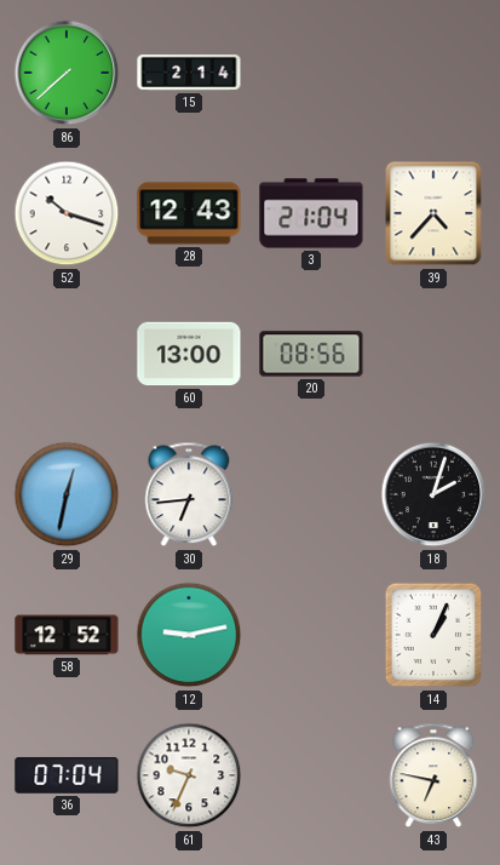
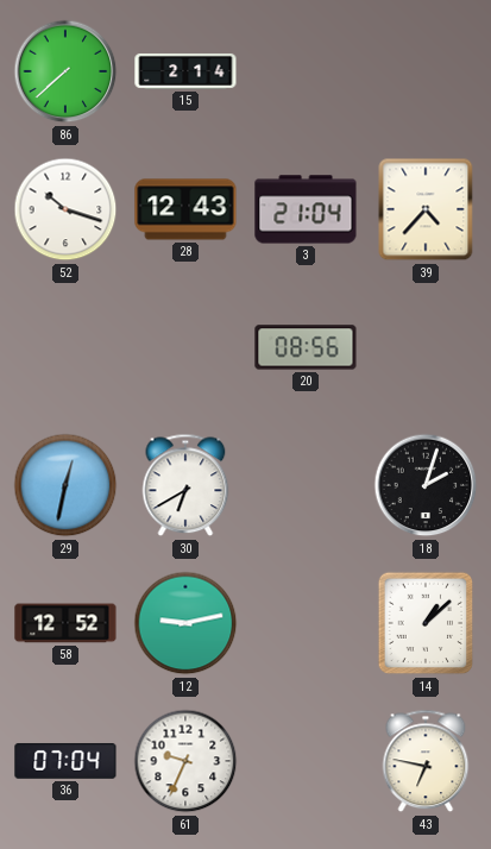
60: 13:00 -> none
30: 6:44 -> 6:40
14: 1:04 -> 1:08
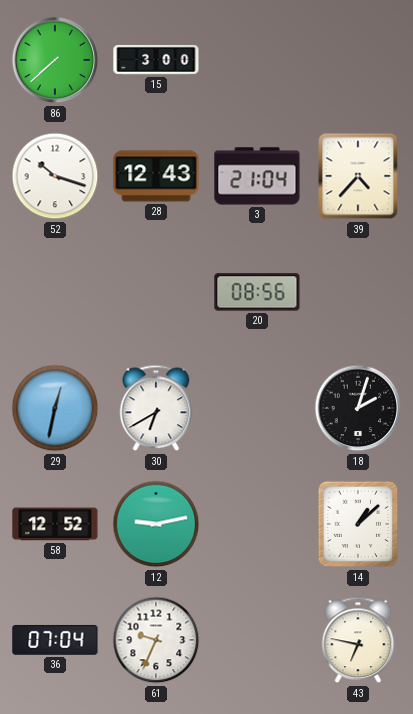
15: 2:14 -> 3:00
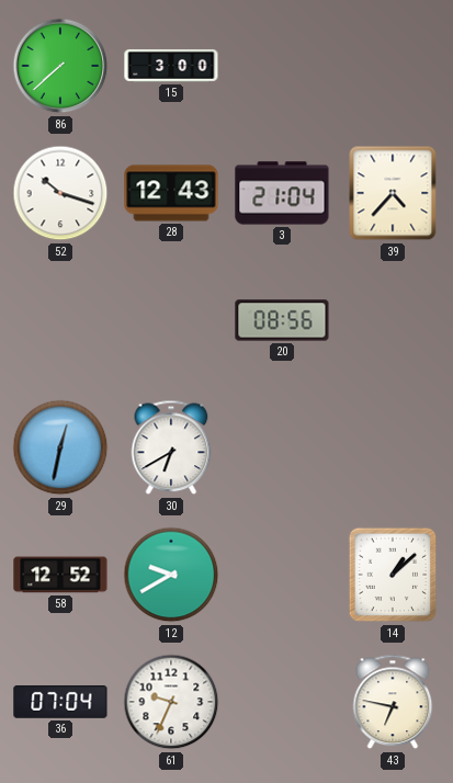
18: 2:03 -> none
12: 9:13 -> 9:40
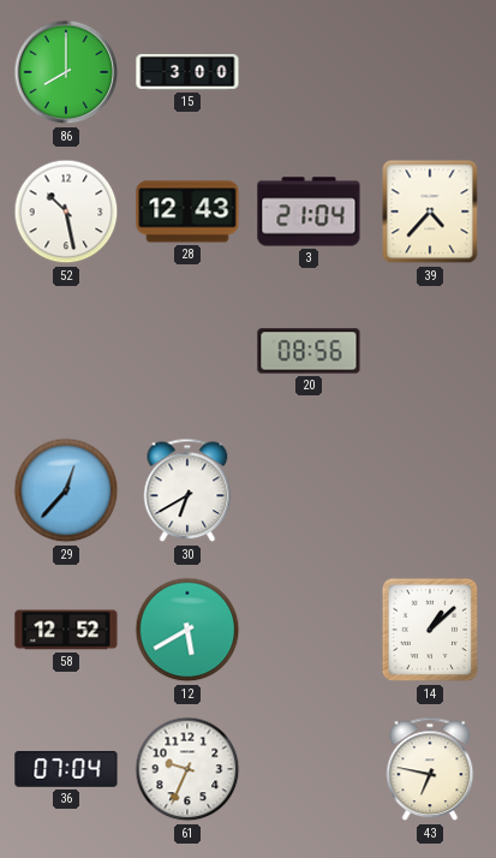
86: 7:38 -> 8:00
52: 10:18 -> 10:28
29: 12:32 -> 12:37
12: 9:40 -> 5:40
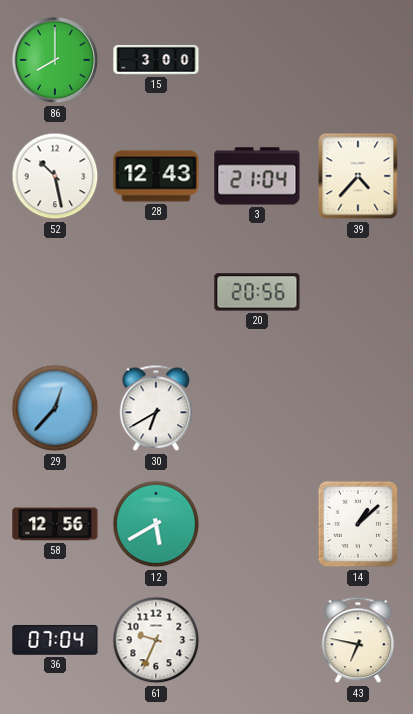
20: 08:56 -> 20:56
58: 12:52 -> 12:56
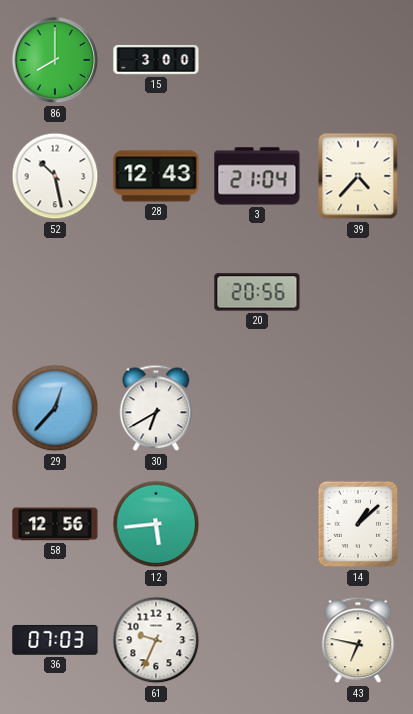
12: 5:40 -> 5:44
36: 07:04 -> 07:03
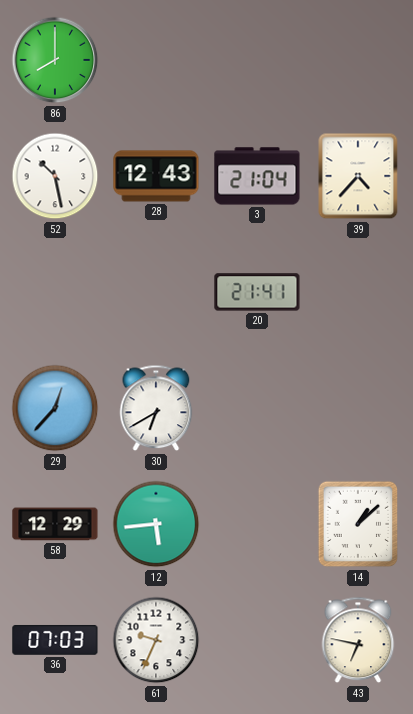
15: 3:00 -> none
20: 20:56 -> 21:41
58: 12:56 -> 12:29
